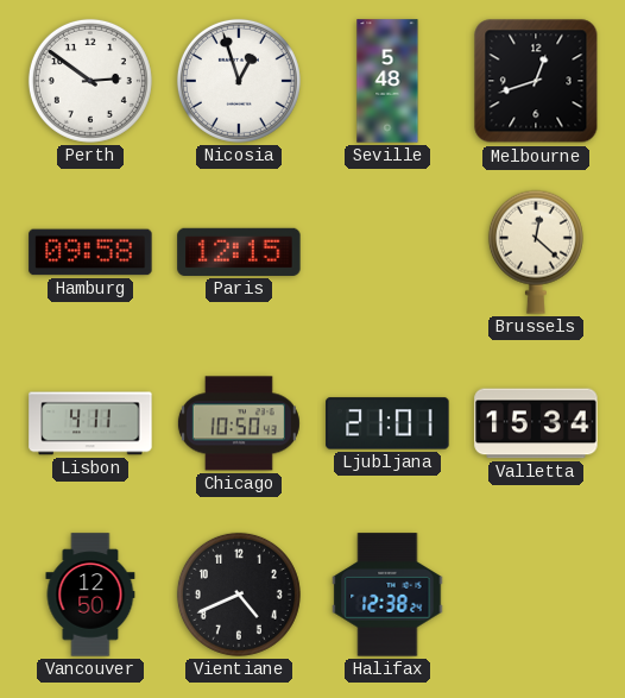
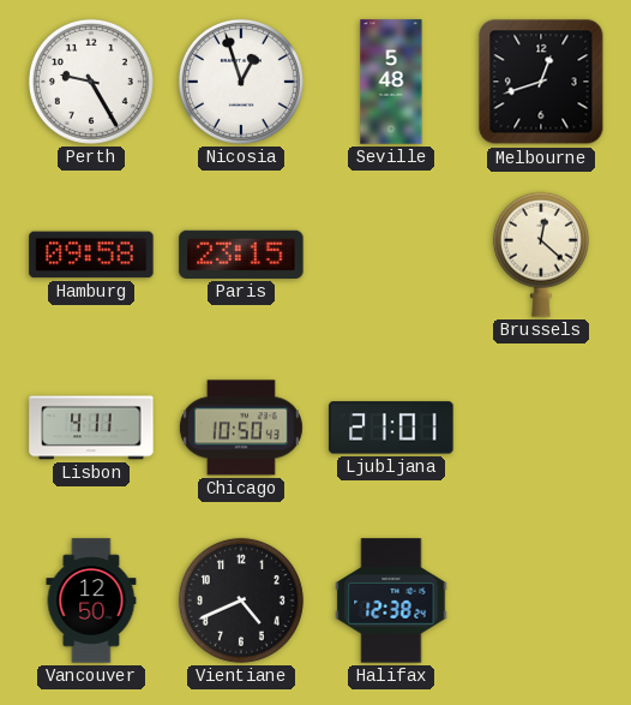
Perth: 2:51 -> 9:25
Paris: 12:15 -> 23:15
Valletta: 15:34 -> none
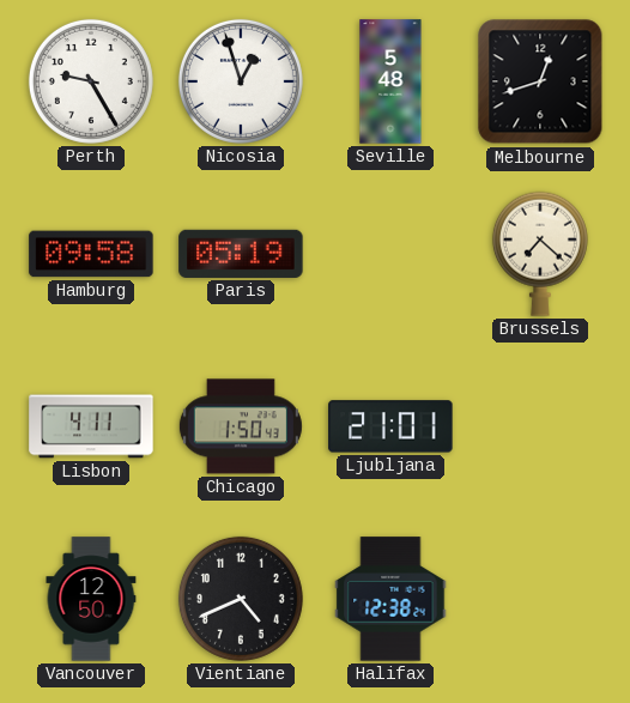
Paris: 23:15 -> 05:19
Brussels: 12:22 -> 7:22
Chicago: 10:50 -> 1:50
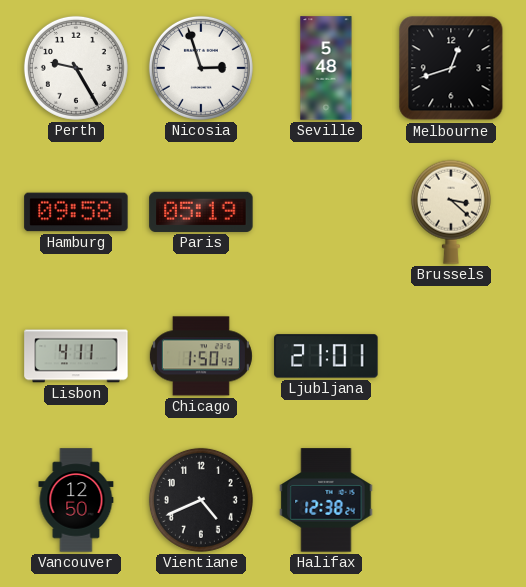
Nicosia: 12:57 -> 2:57
Brussels: 7:22 -> 3:22
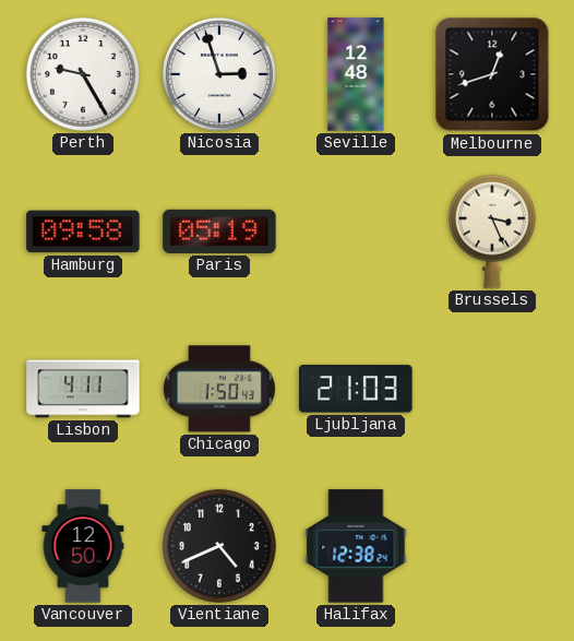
Seville: 5:48 -> 12:48
Brussels: 3:22 -> 3:26
Ljubljana: 21:01 -> 21:03
